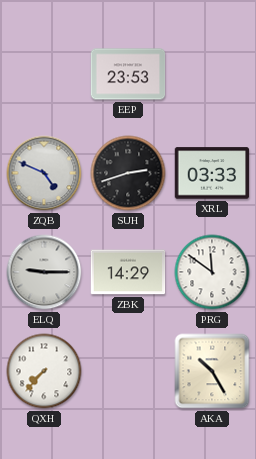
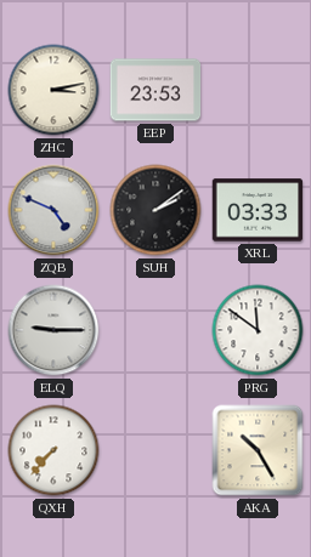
ZHC: none -> 3:13
SUH: 2:42 -> 2:09
ZBK: 14:29 -> none
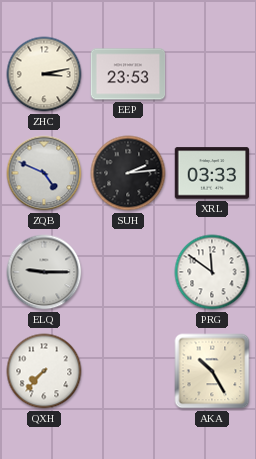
SUH: 2:09 -> 2:14
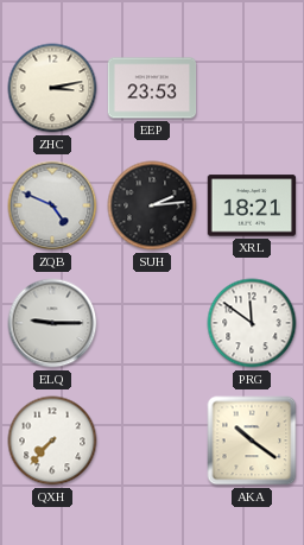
XRL: 03:33 -> 18:21
AKA: 10:25 -> 10:21
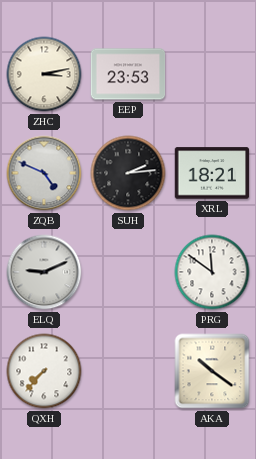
ELQ: 9:15 -> 9:11
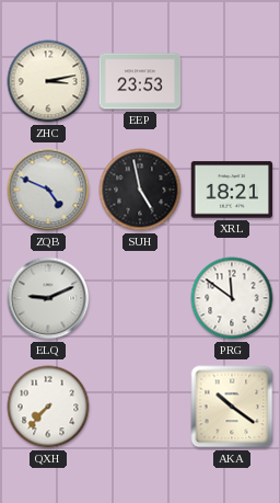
SUH: 2:14 -> 4:58
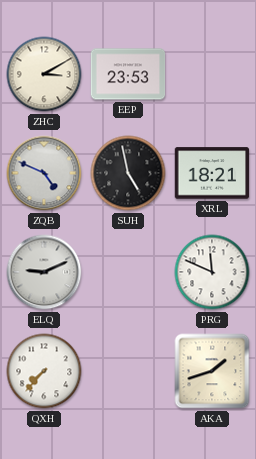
ZHC: 3:13 -> 3:10
PRG: 11:51 -> 11:49
AKA: 10:21 -> 1:42
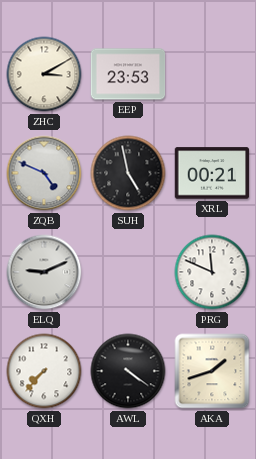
XRL: 18:21 -> 00:21
AWL: none -> 4:21
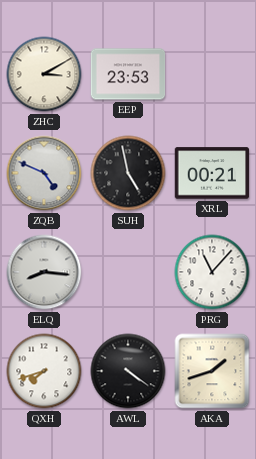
ELQ: 9:11 -> 8:16
PRG: 11:49 -> 11:07
QXH: 7:37 -> 7:42
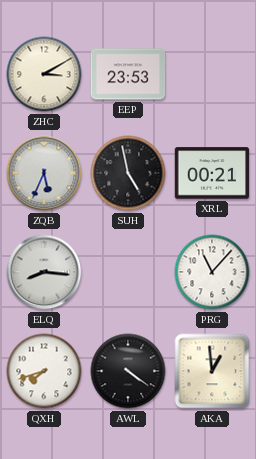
ZQB: 4:49 -> 5:34
AKA: 1:42 -> 12:59
